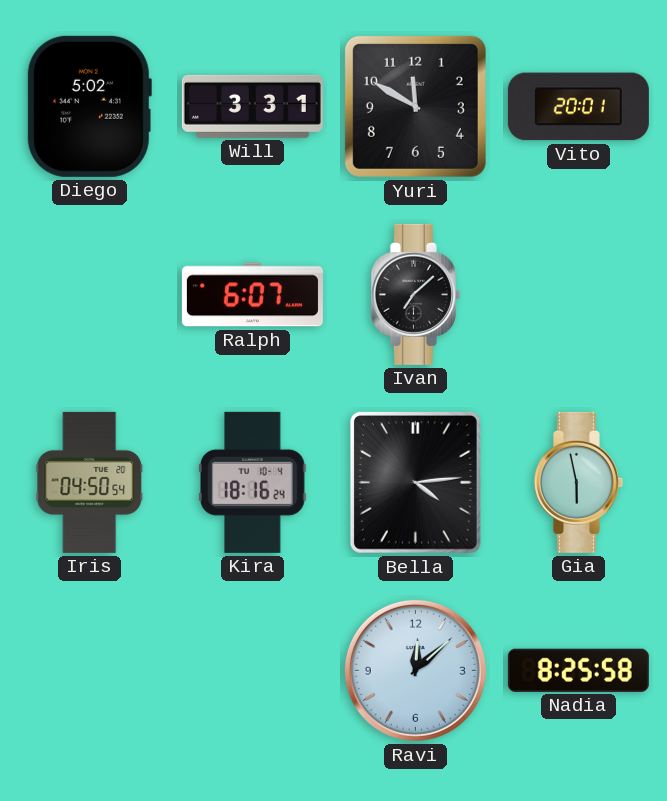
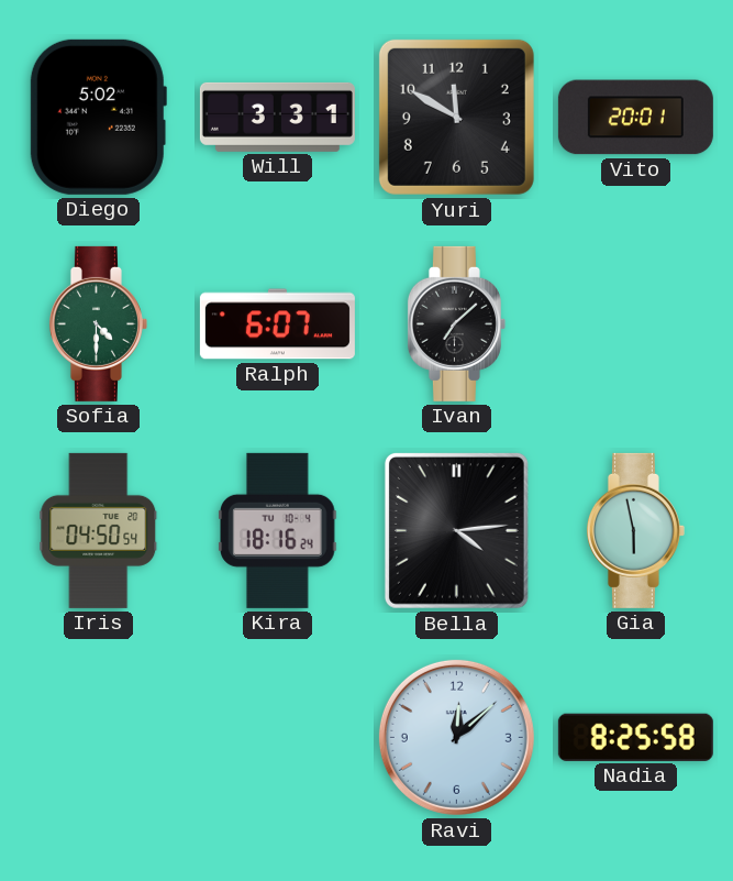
Sofia: none -> 4:30
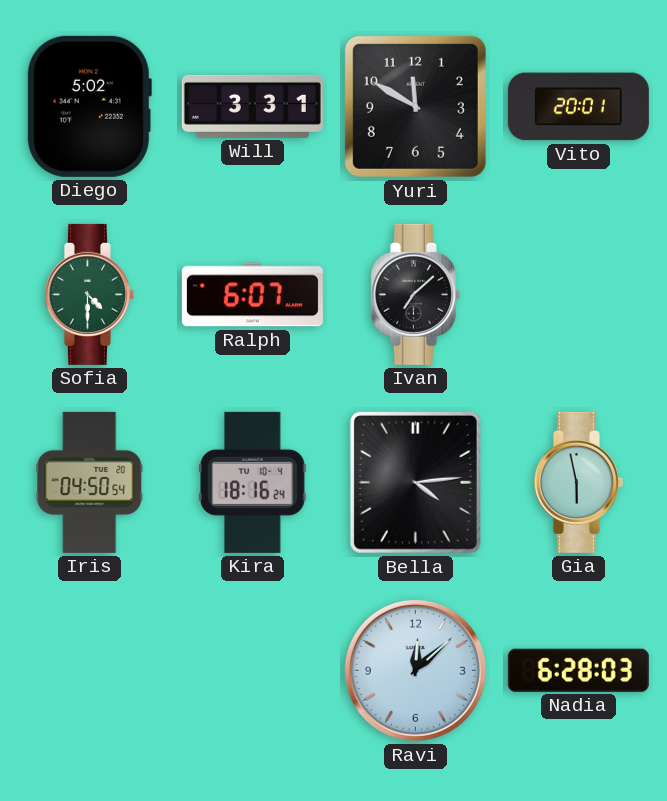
Nadia: 8:25 -> 6:28
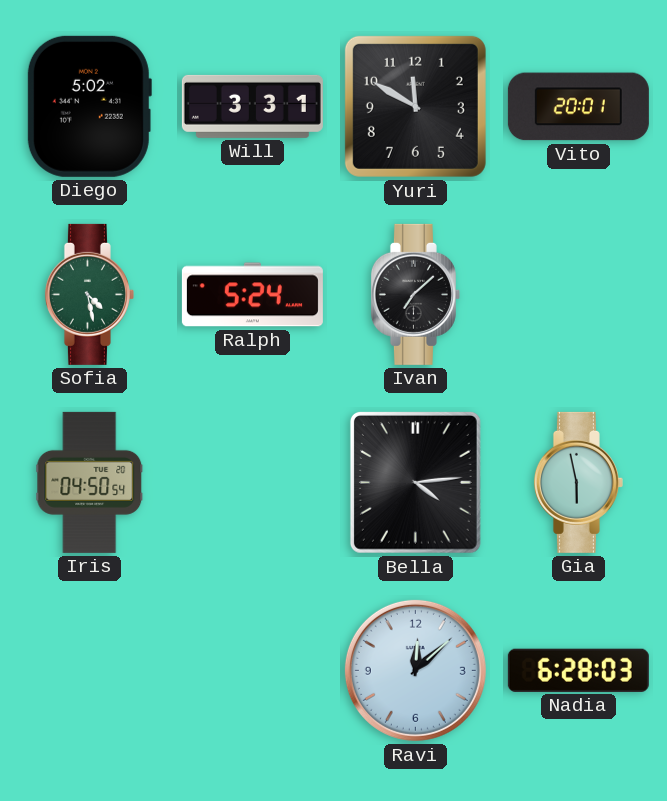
Sofia: 4:30 -> 4:28
Ralph: 6:07 -> 5:24
Kira: 18:16 -> none
